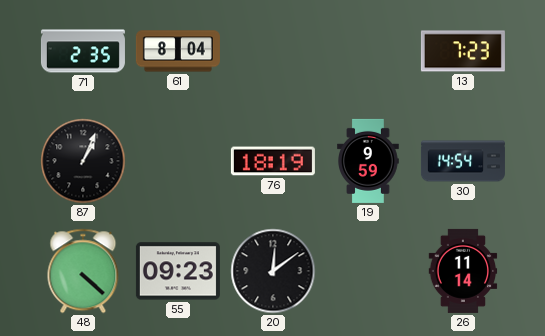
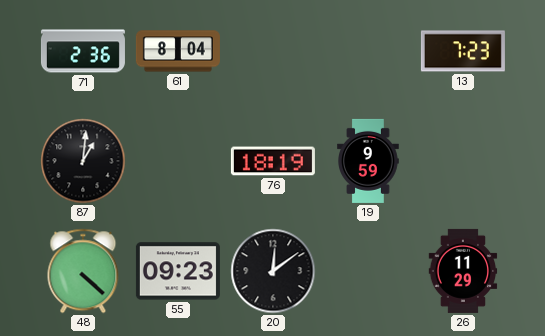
71: 2:35 -> 2:36
87: 1:04 -> 1:01
30: 14:54 -> none
26: 11:14 -> 11:29
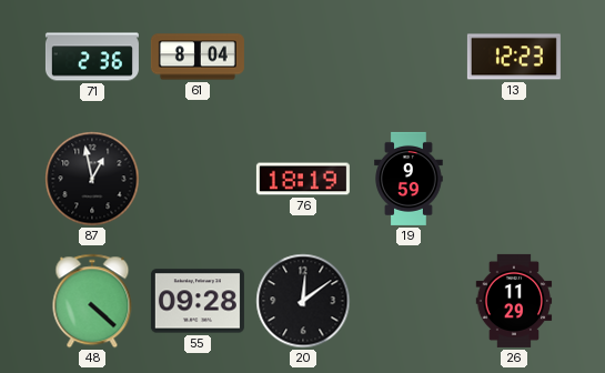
13: 7:23 -> 12:23
87: 1:01 -> 12:58
55: 09:23 -> 09:28
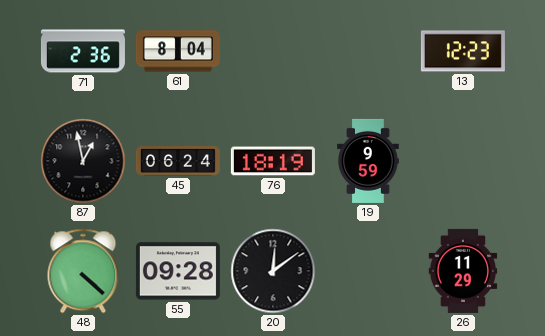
45: none -> 06:24
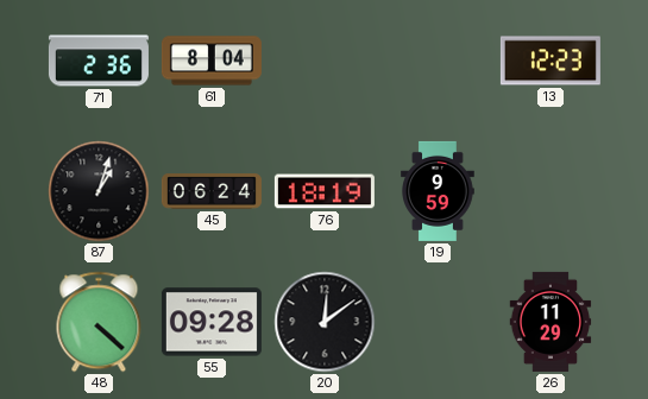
87: 12:58 -> 1:03
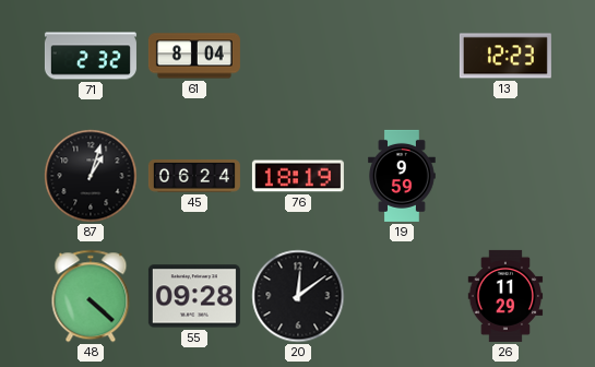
71: 2:36 -> 2:32
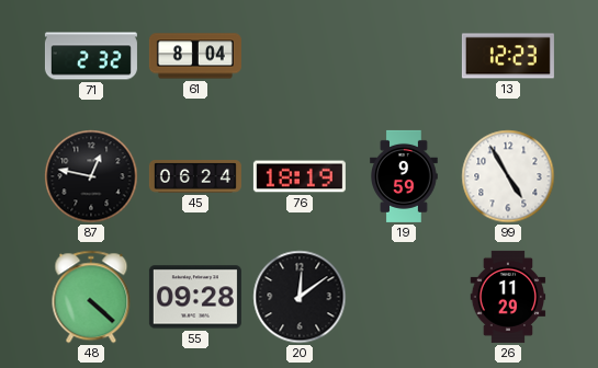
87: 1:03 -> 12:47
99: none -> 4:55
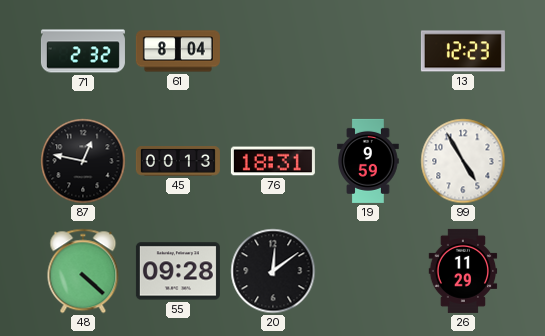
45: 06:24 -> 00:13
76: 18:19 -> 18:31
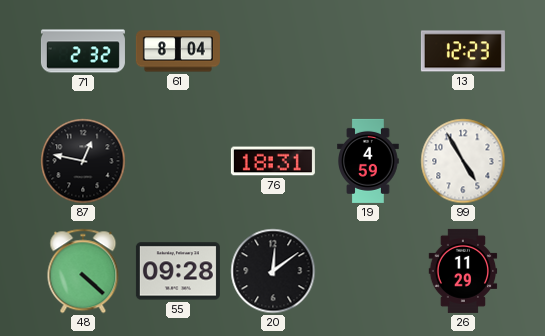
45: 00:13 -> none
19: 9:59 -> 4:59
